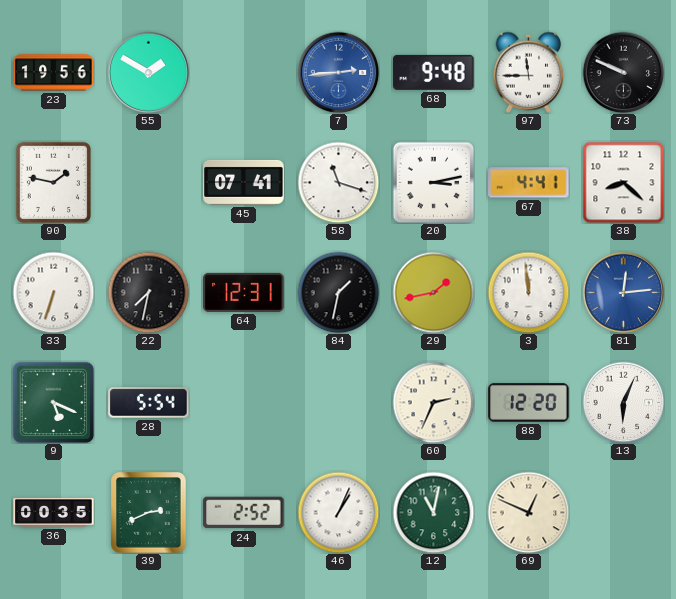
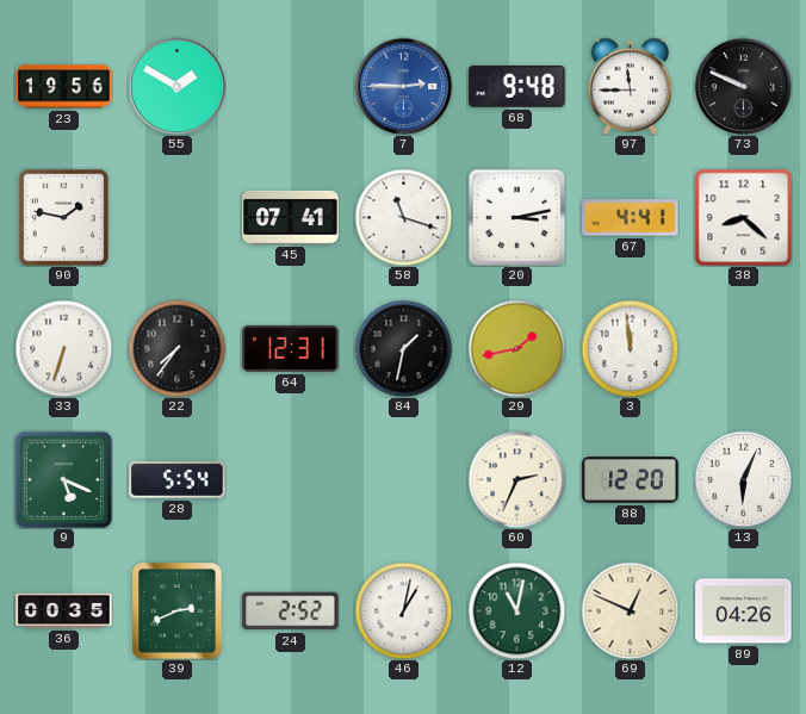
7: 2:44 -> 2:45
22: 7:32 -> 7:36
81: 12:14 -> none
46: 1:04 -> 1:02
89: none -> 04:26
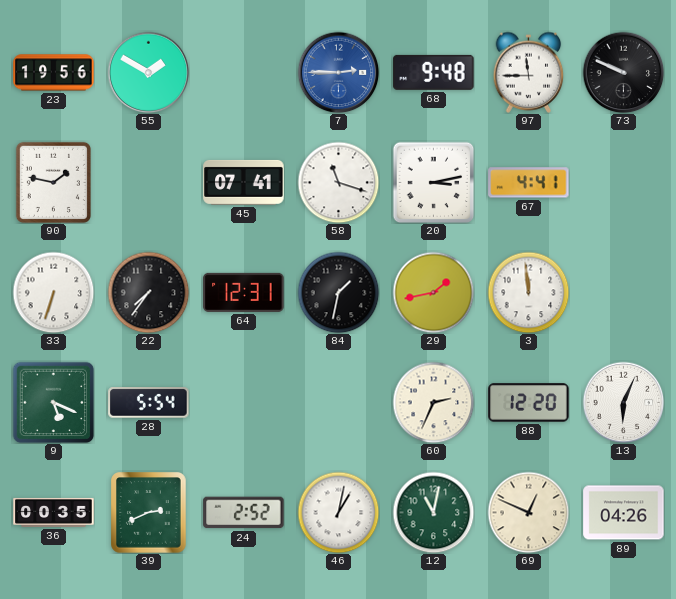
38: 8:22 -> none
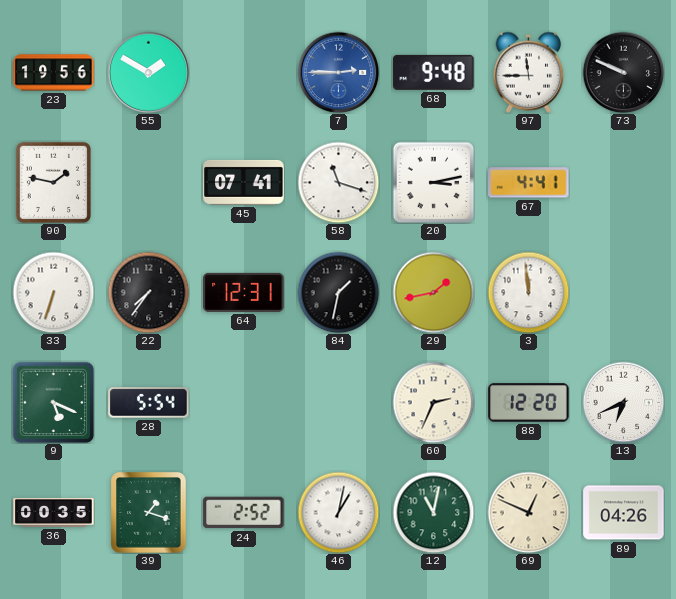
13: 6:04 -> 6:41
39: 2:41 -> 1:18
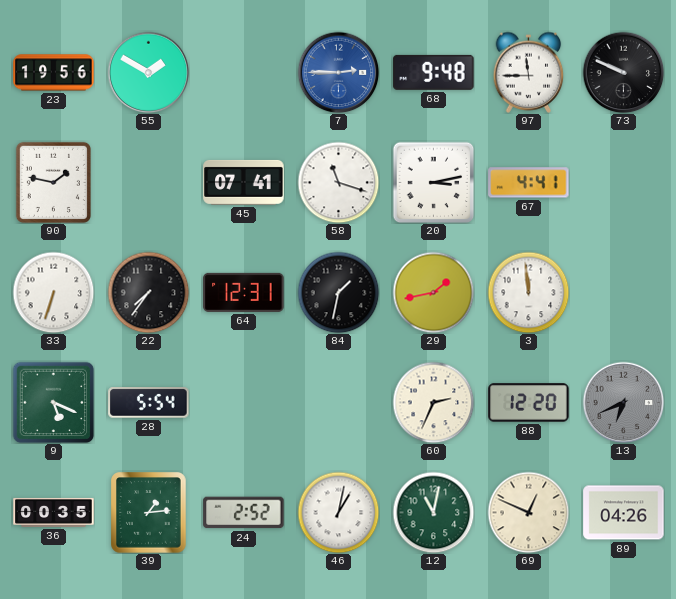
13 dial: white -> grey
39: 1:18 -> 1:14
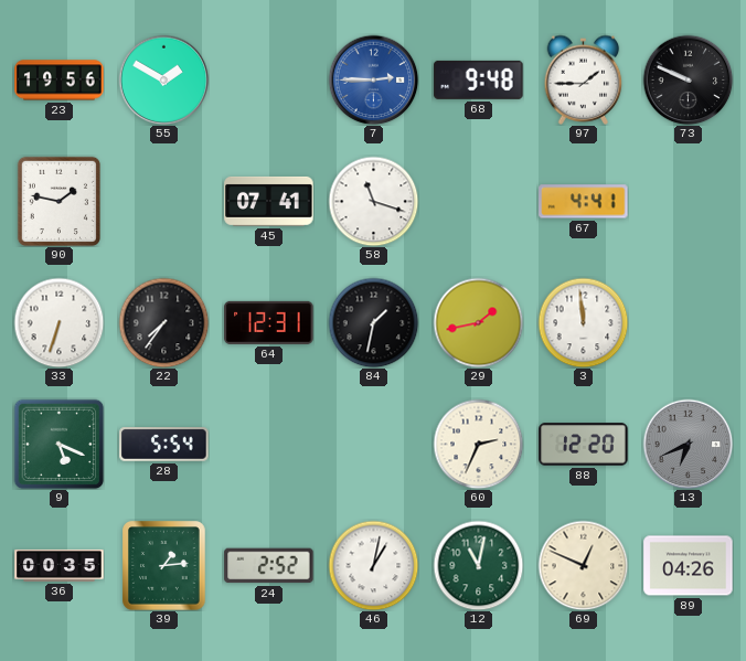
97: 11:45 -> 1:45
20: 3:13 -> none
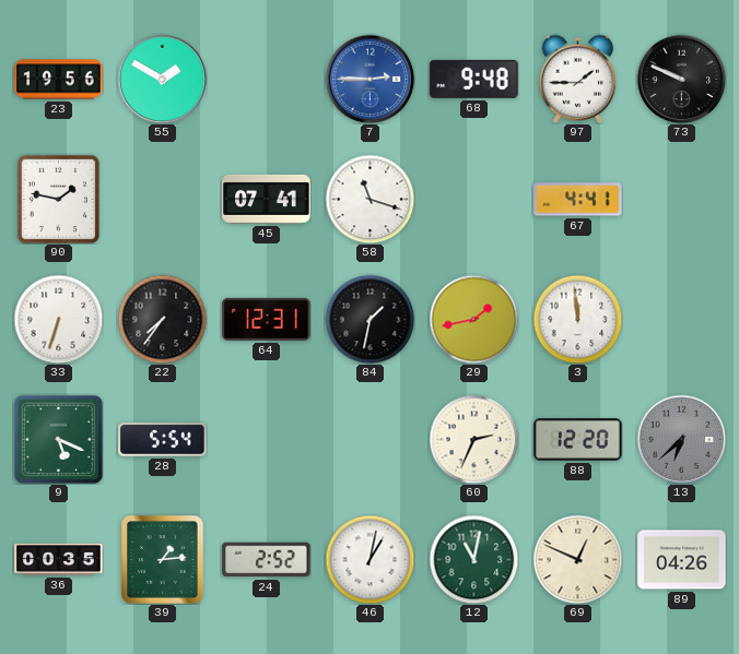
13: 6:41 -> 6:38
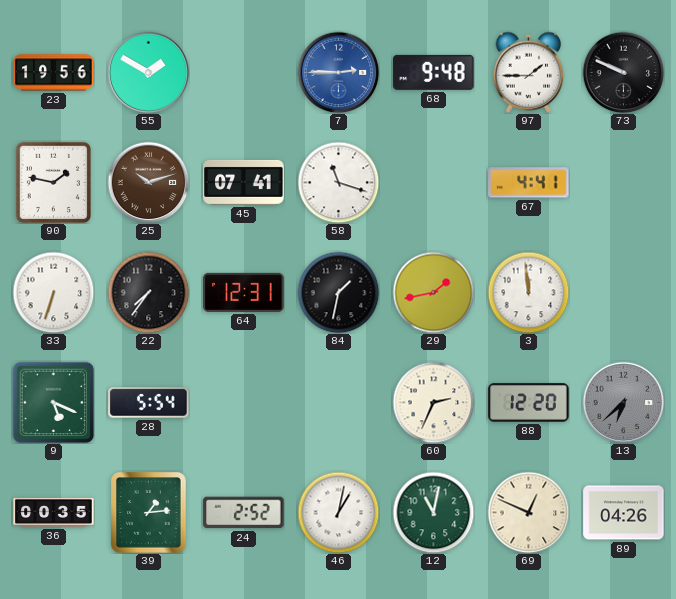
25: none -> 10:12
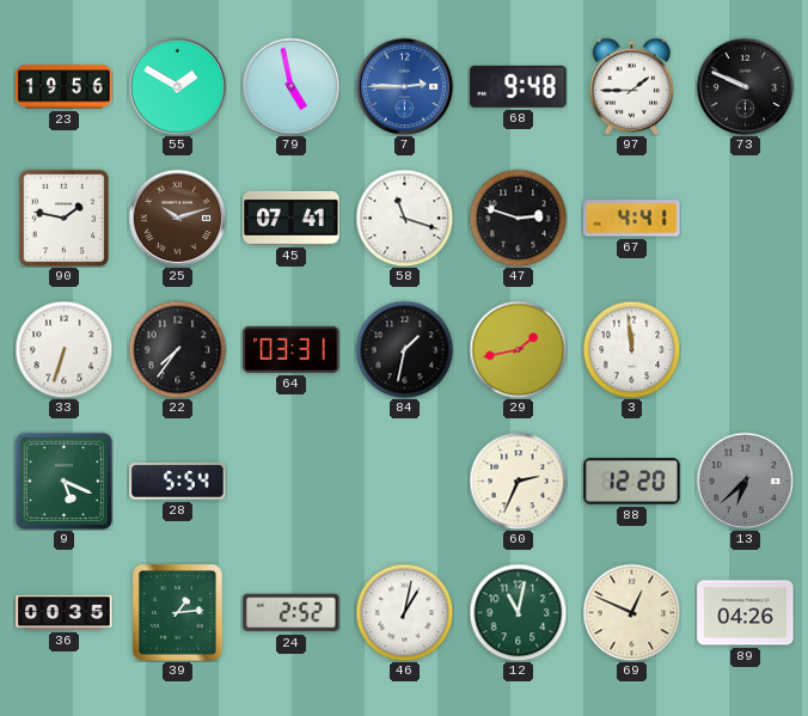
79: none -> 4:58
47: none -> 2:48
64: 12:31 -> 03:31
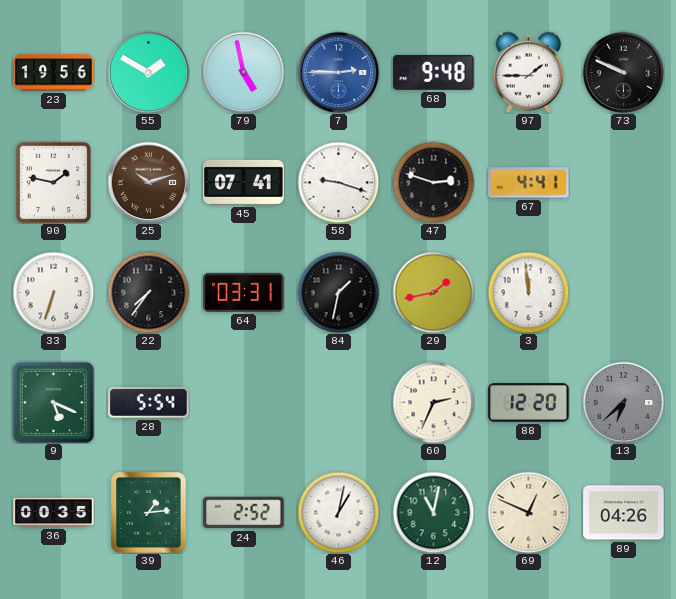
58: 11:18 -> 9:18
